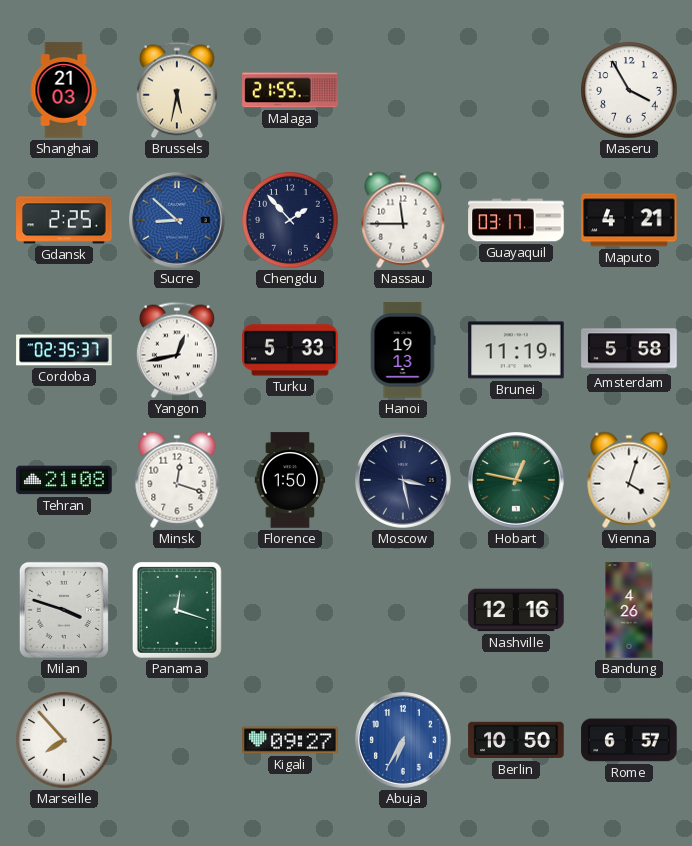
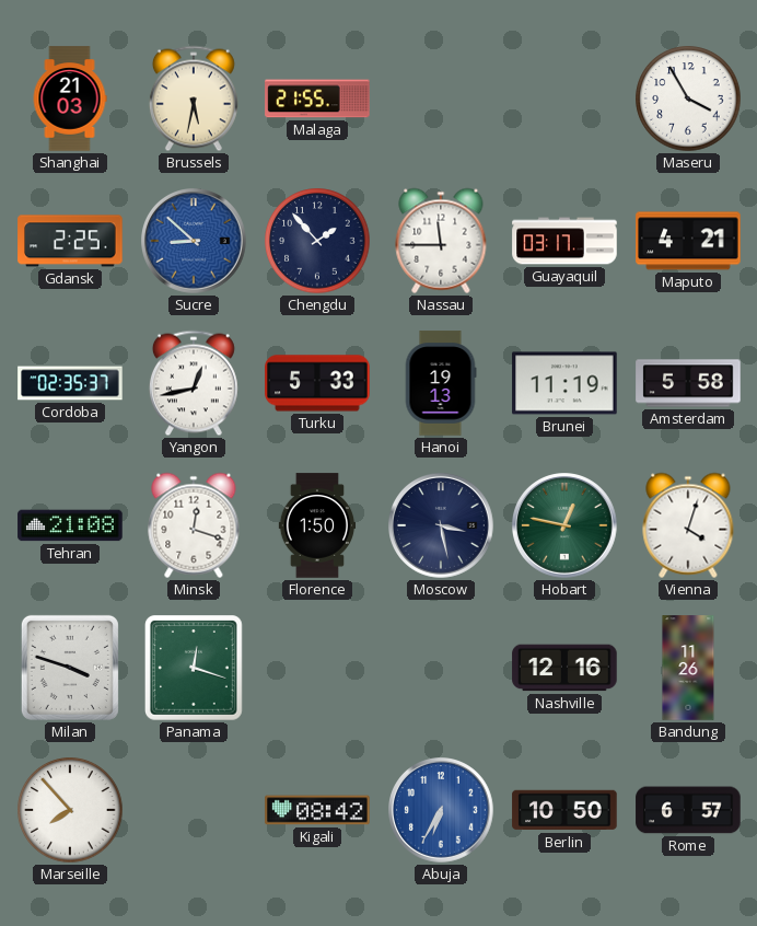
Bandung: 4:26 -> 11:26
Kigali: 09:27 -> 08:42
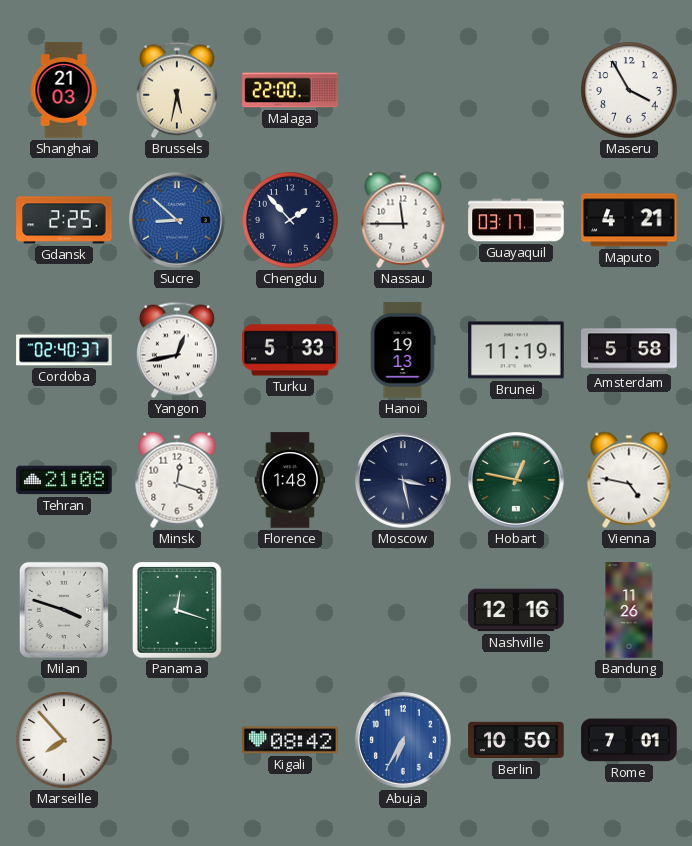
Malaga: 21:55 -> 22:00
Cordoba: 02:35 -> 02:40
Florence: 1:50 -> 1:48
Vienna: 4:03 -> 4:47
Rome: 6:57 -> 7:01
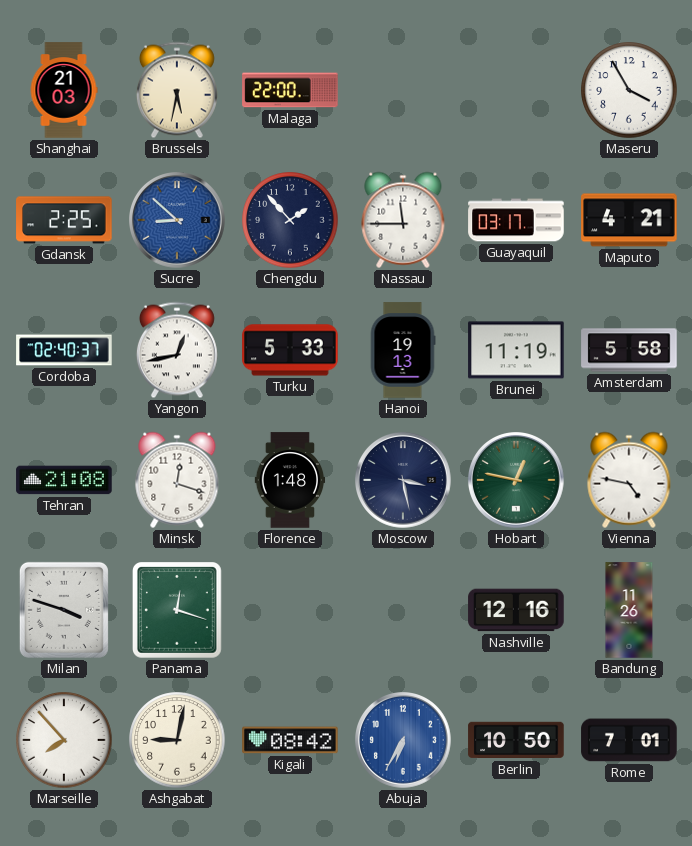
Ashgabat: none -> 9:02
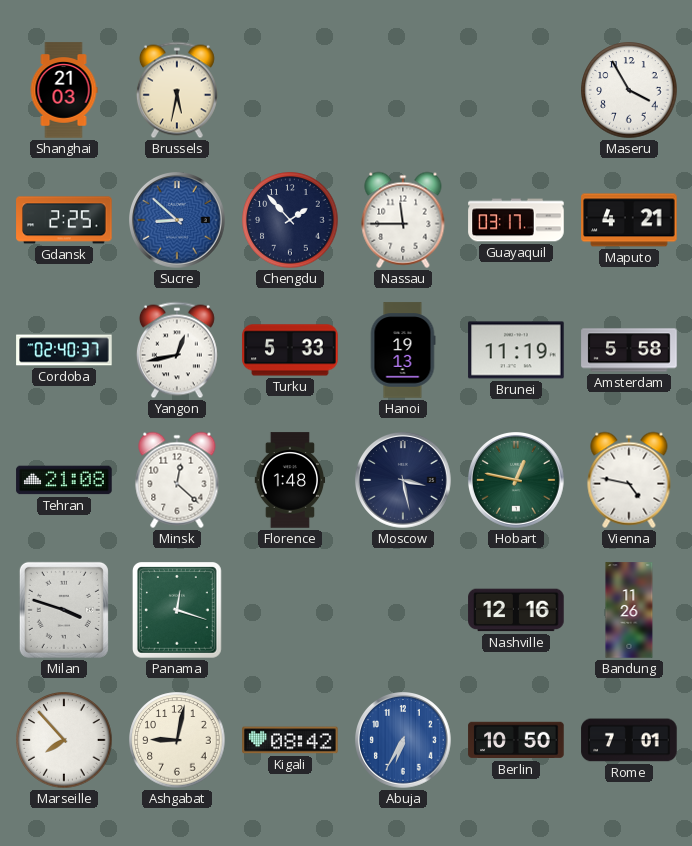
Malaga: 22:00 -> none
Minsk: 12:18 -> 12:22
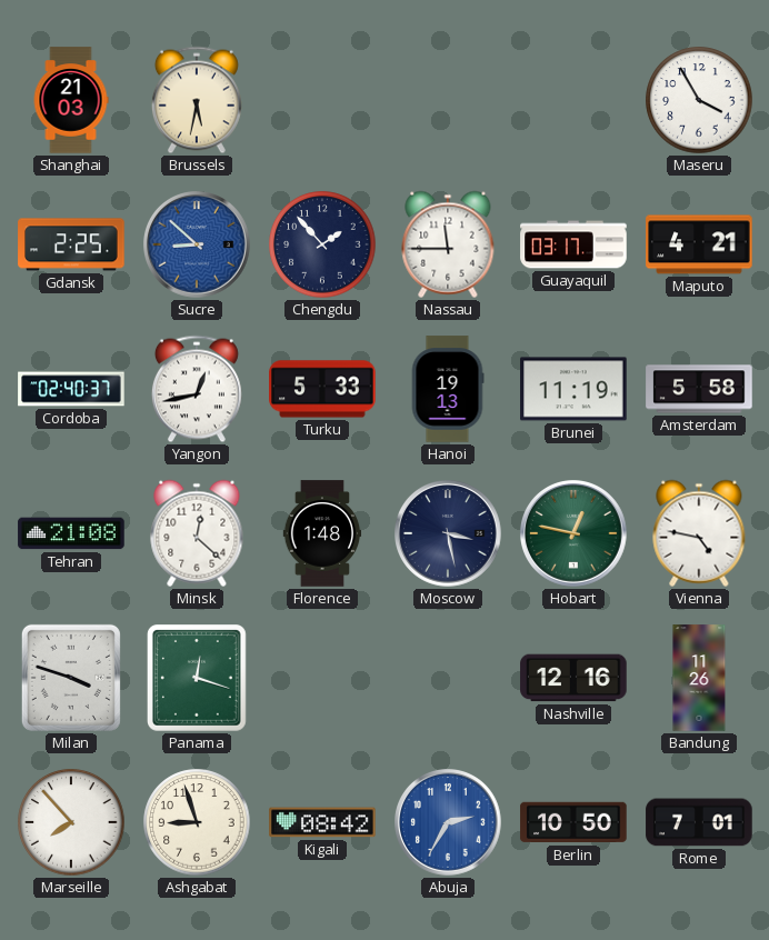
Ashgabat: 9:02 -> 8:57
Abuja: 6:35 -> 2:35
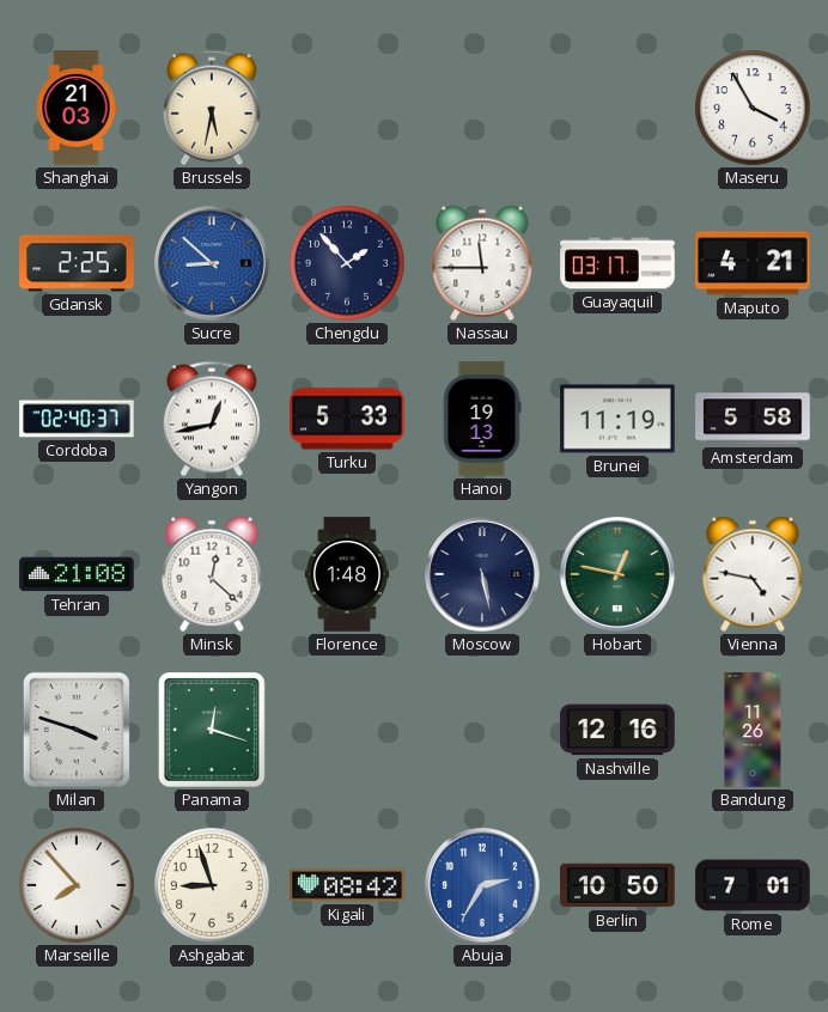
Moscow: 3:28 -> 5:28
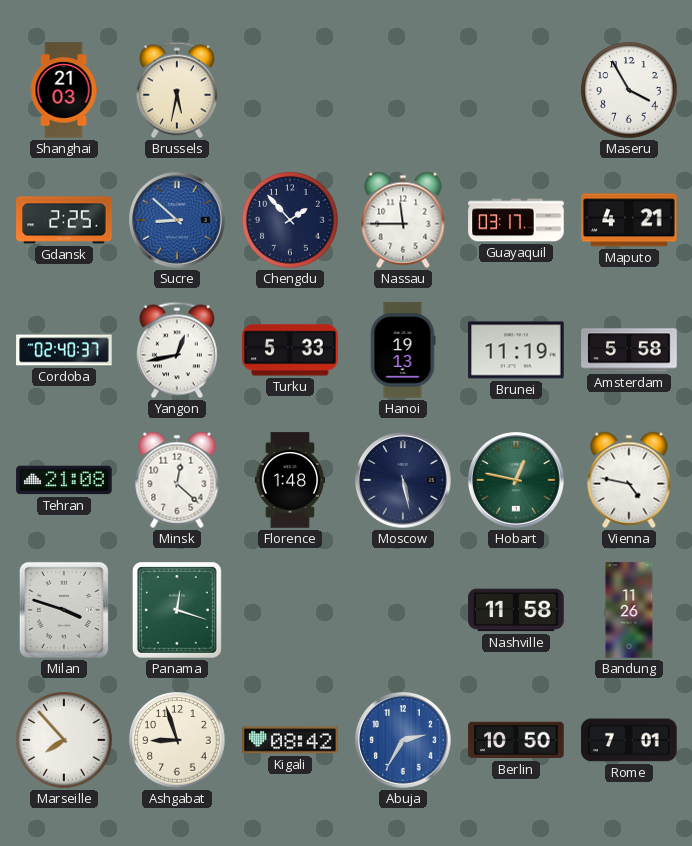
Nashville: 12:16 -> 11:58
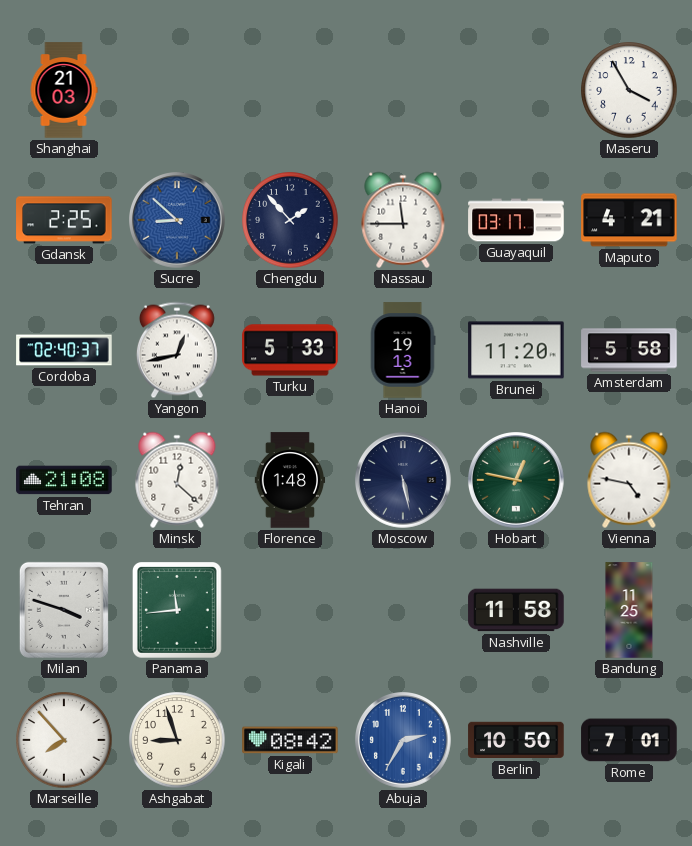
Brussels: 5:32 -> none
Brunei: 11:19 -> 11:20
Panama: 12:18 -> 11:44
Bandung: 11:26 -> 11:25
